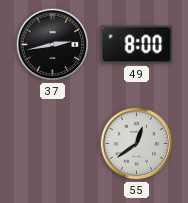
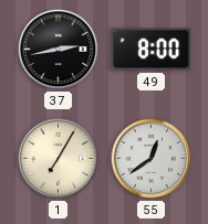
1: none -> 7:05
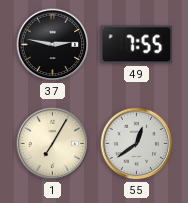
37: 2:43 -> 2:47
49: 8:00 -> 7:55
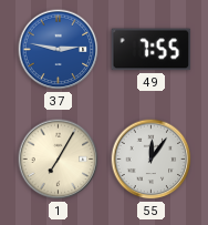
37 dial: black -> blue
55: 12:39 -> 12:06
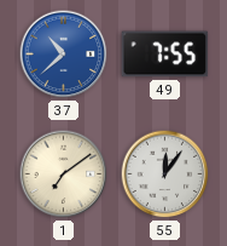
37: 2:47 -> 10:38
1: 7:05 -> 7:09
